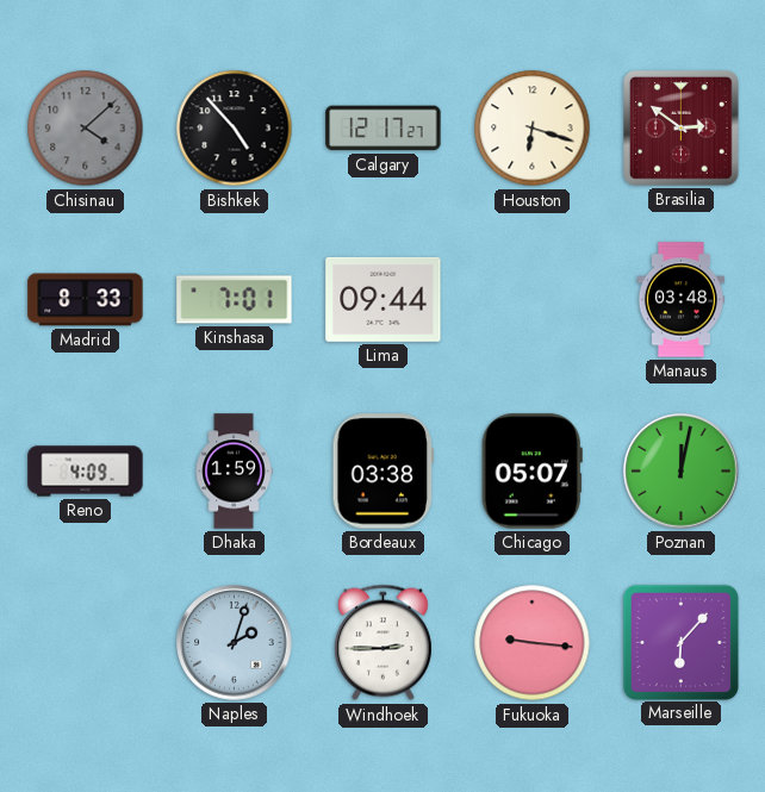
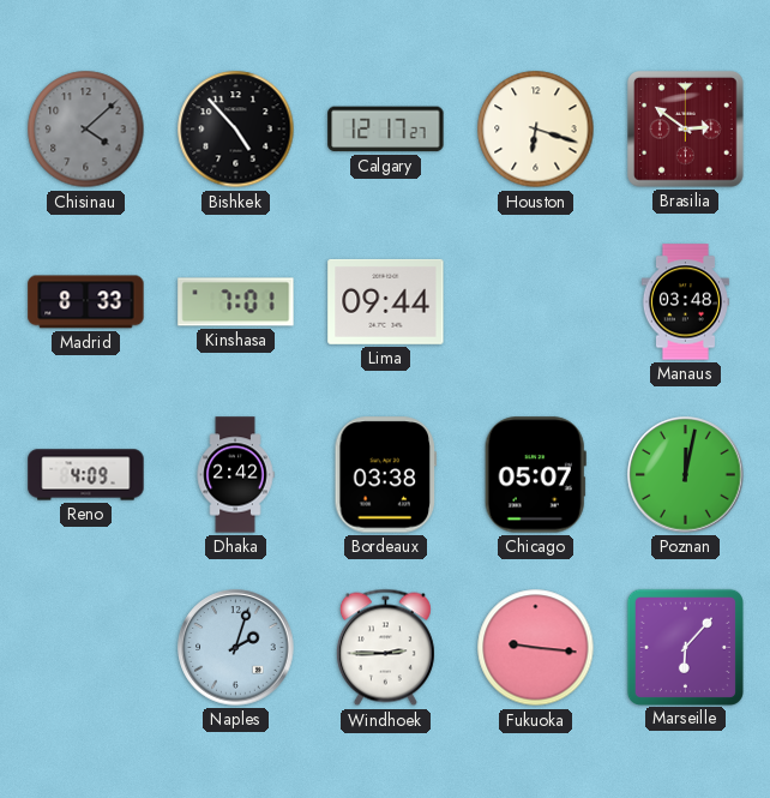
Dhaka: 1:59 -> 2:42
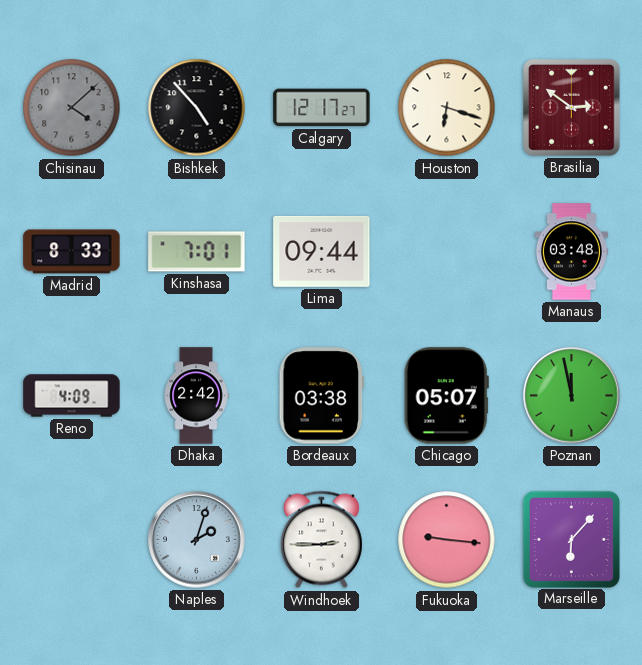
Poznan: 12:02 -> 11:58
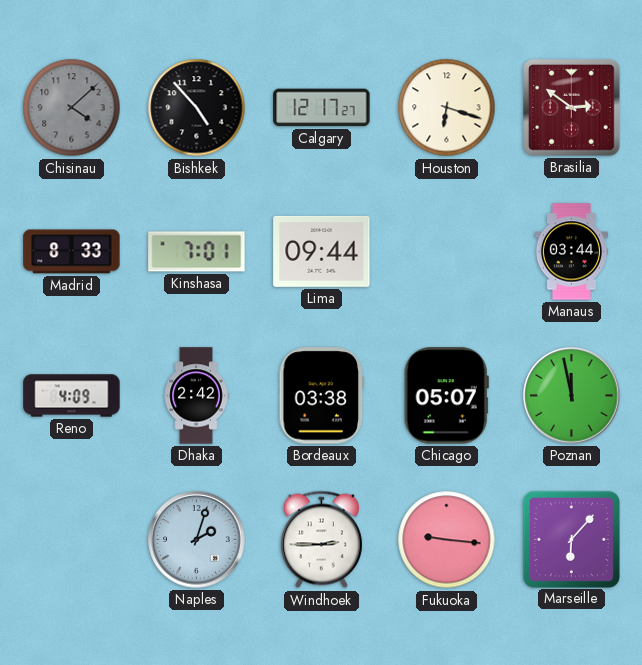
Manaus: 03:48 -> 03:44
